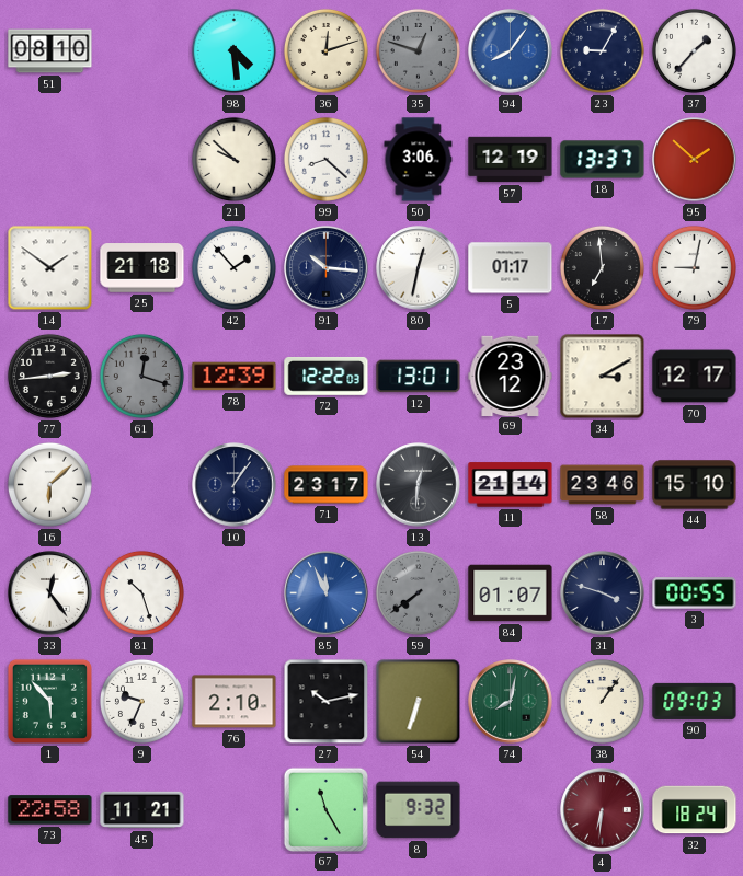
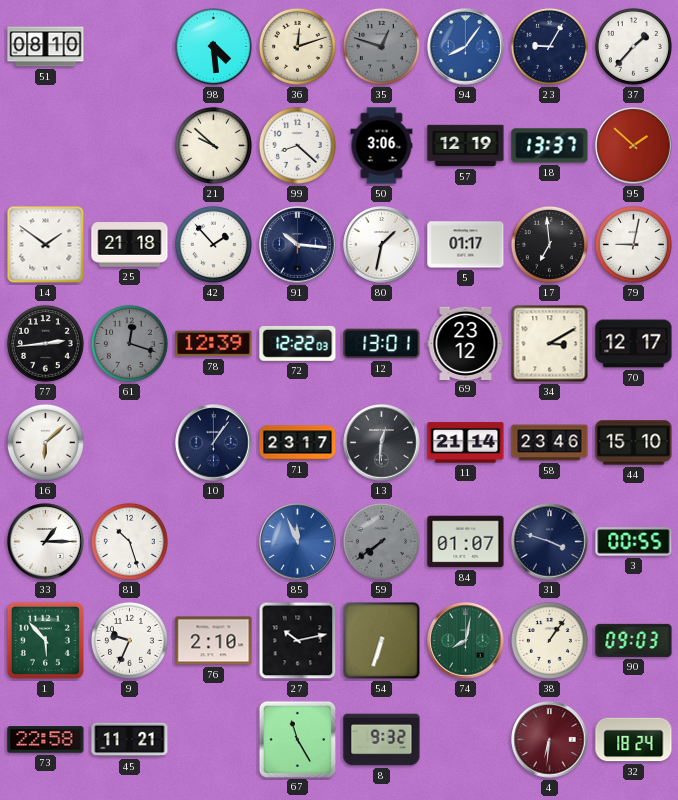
80: 12:32 -> 1:32
33: 12:24 -> 1:15
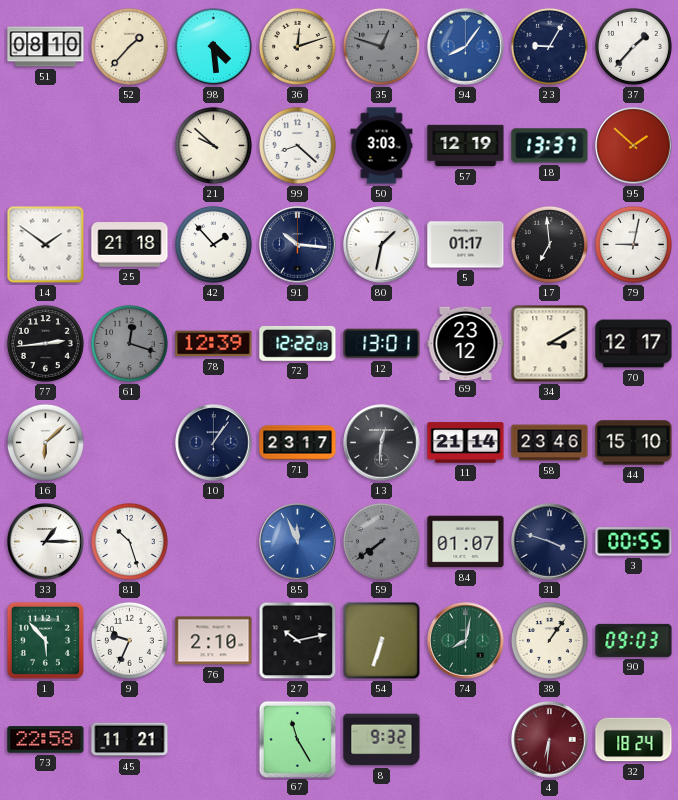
52: none -> 1:37
50: 3:06 -> 3:03
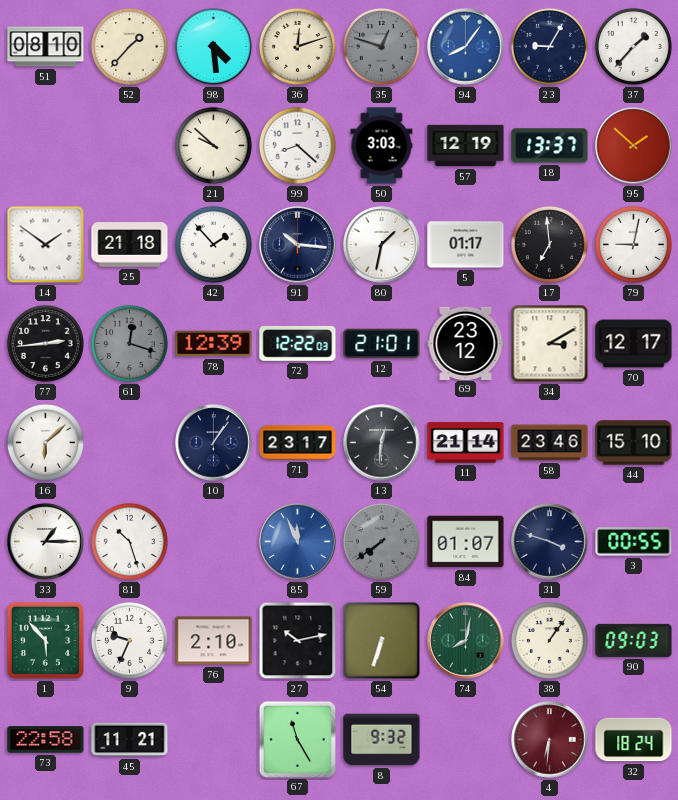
12: 13:01 -> 21:01
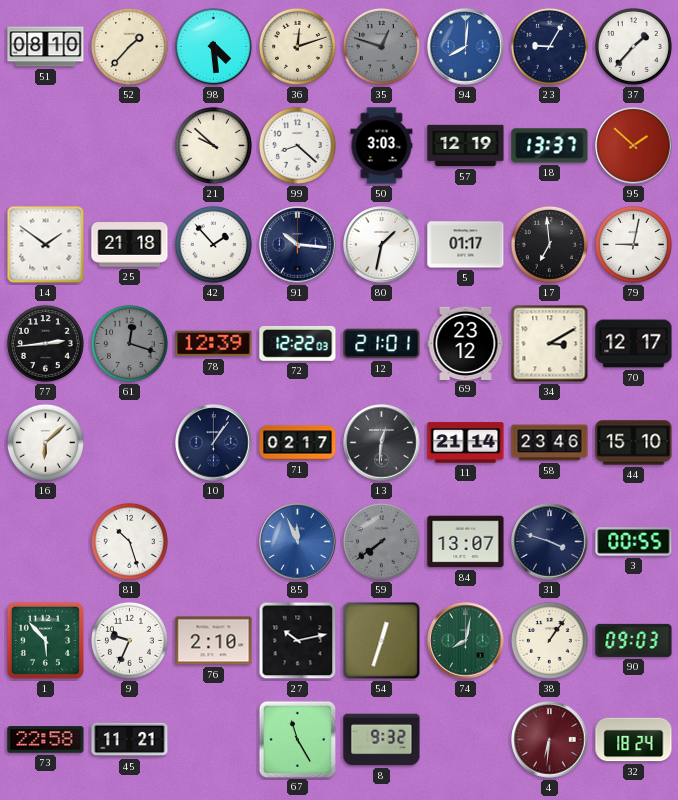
94: 8:06 -> 8:01
71: 23:17 -> 02:17
33: 1:15 -> none
84: 01:07 -> 13:07
54: 6:33 -> 12:33
